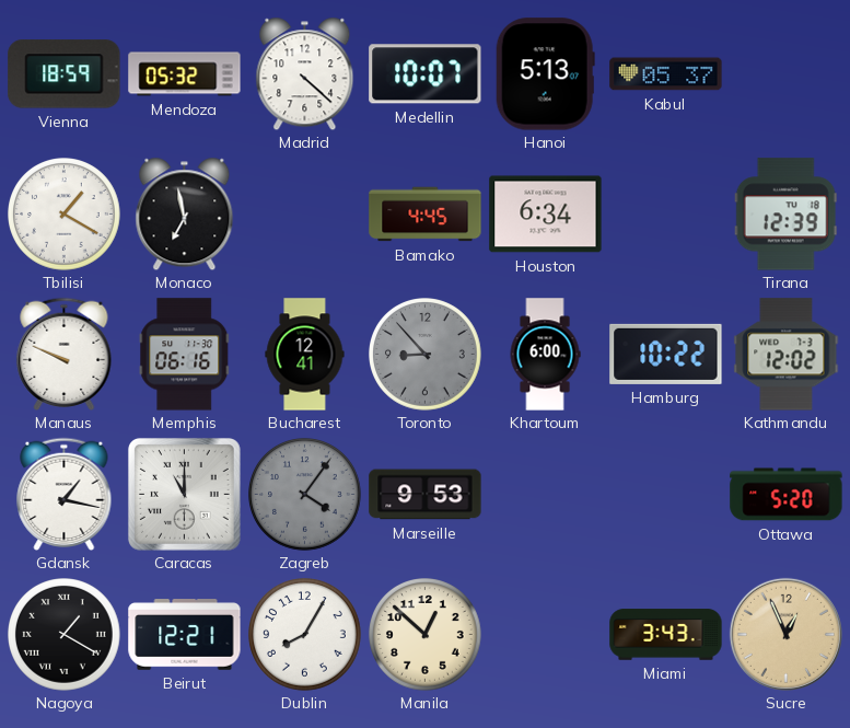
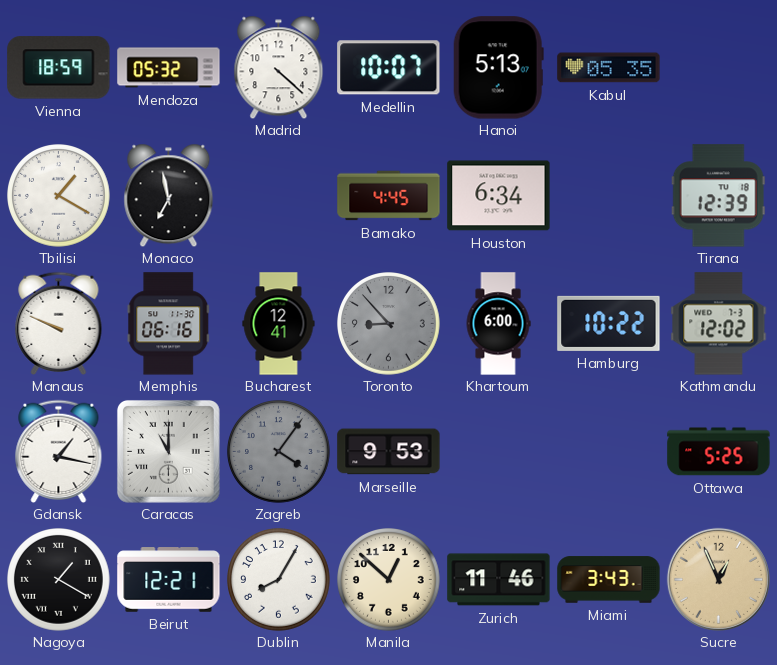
Kabul: 05:37 -> 05:35
Ottawa: 5:20 -> 5:25
Zurich: none -> 11:46
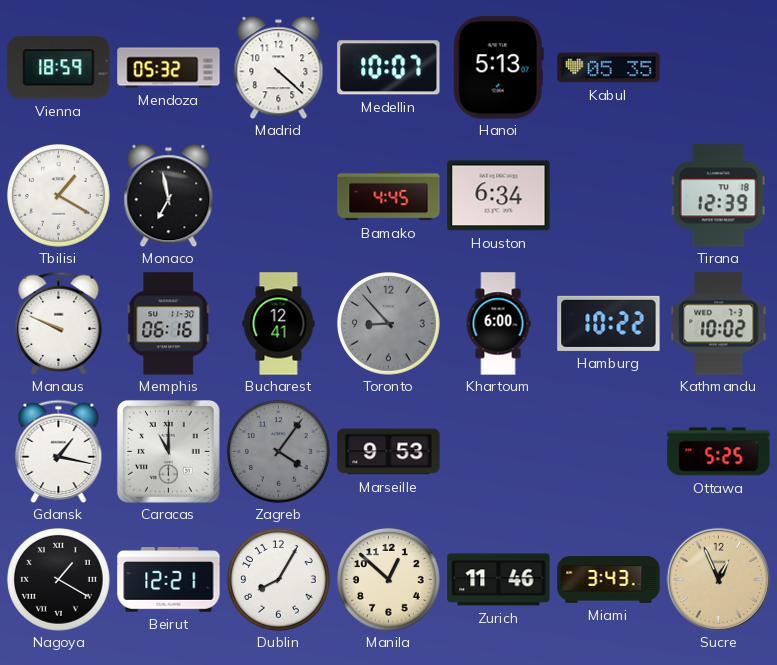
Kathmandu: 12:02 -> 10:02
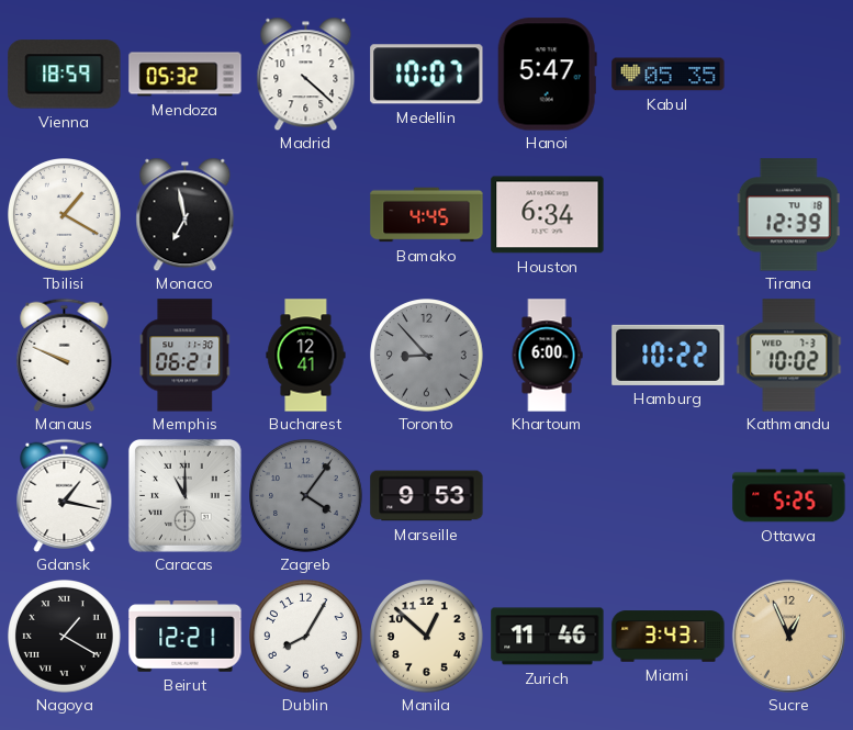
Hanoi: 5:13 -> 5:47
Memphis: 06:16 -> 06:21
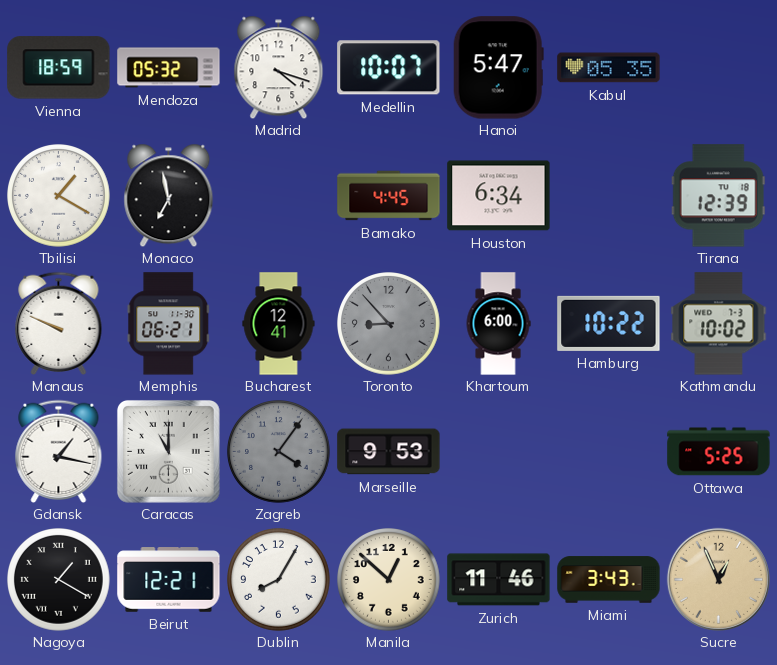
Madrid: 4:22 -> 4:18
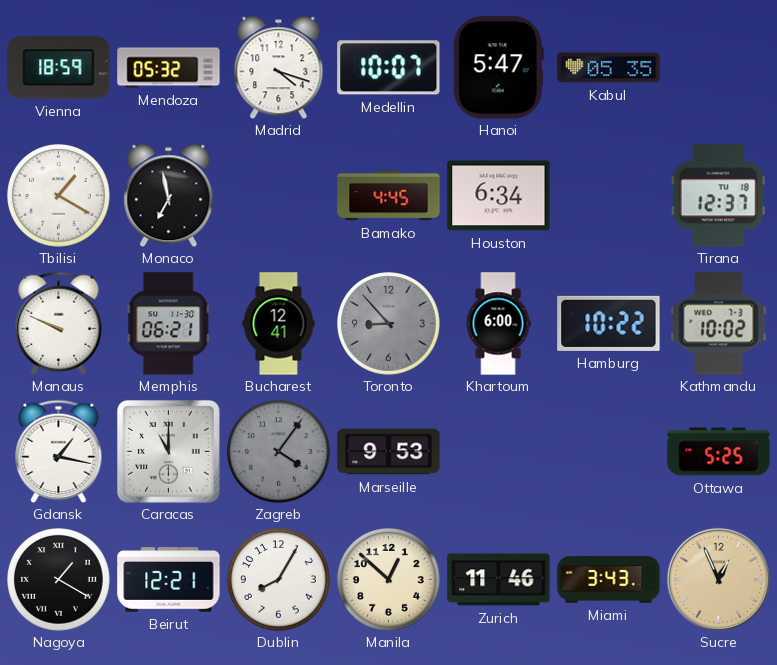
Tirana: 12:39 -> 12:37
